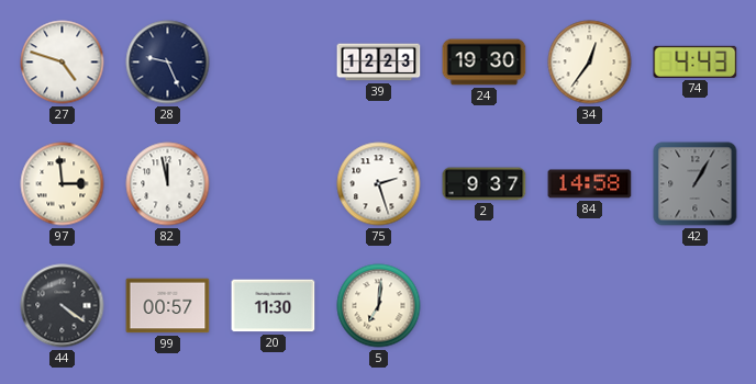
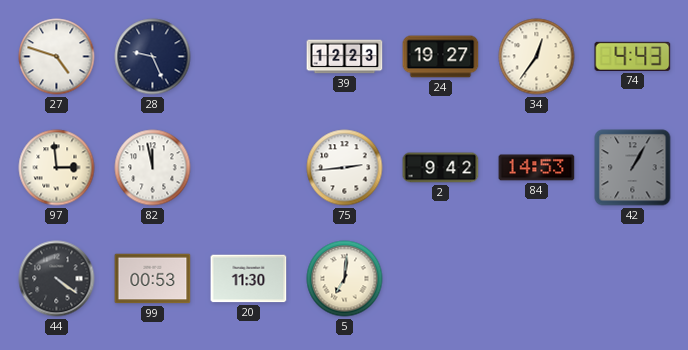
24: 19:30 -> 19:27
75: 2:27 -> 2:44
2: 9:37 -> 9:42
84: 14:58 -> 14:53
99: 00:57 -> 00:53
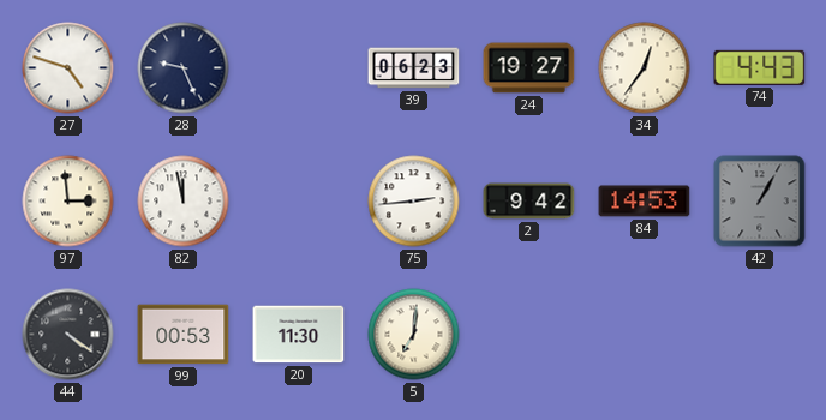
39: 12:23 -> 06:23
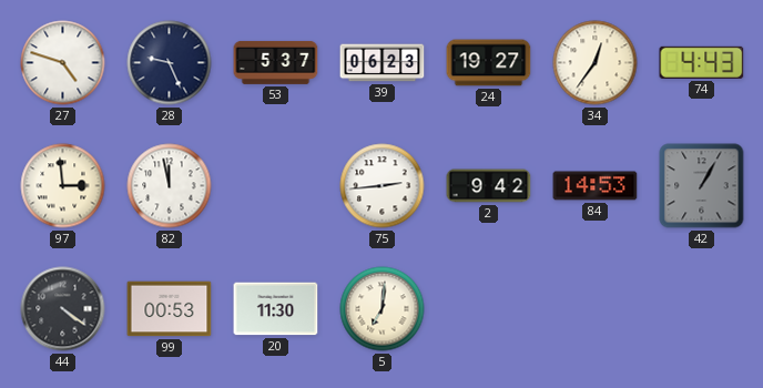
53: none -> 5:37
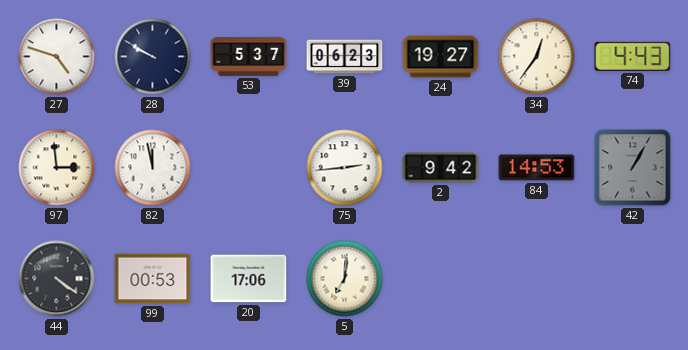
28: 9:26 -> 9:50
20: 11:30 -> 17:06
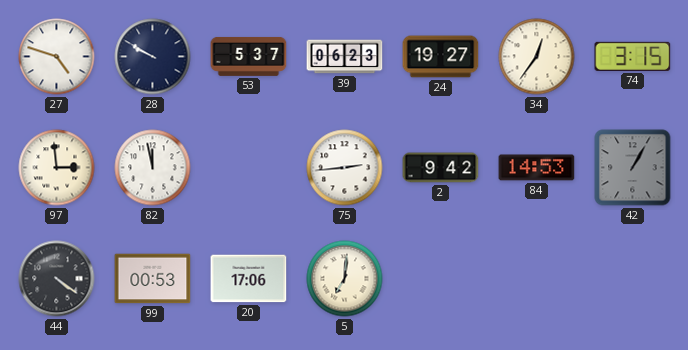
74: 4:43 -> 3:15
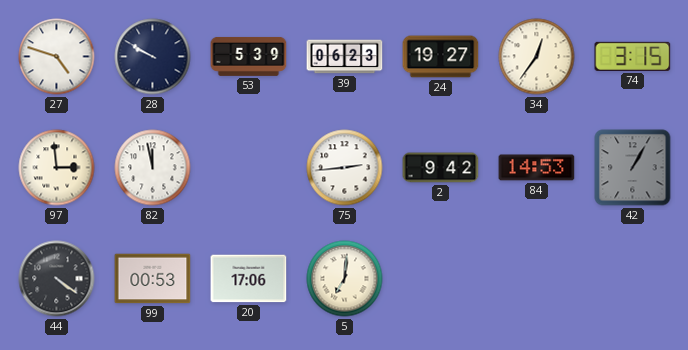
53: 5:37 -> 5:39
